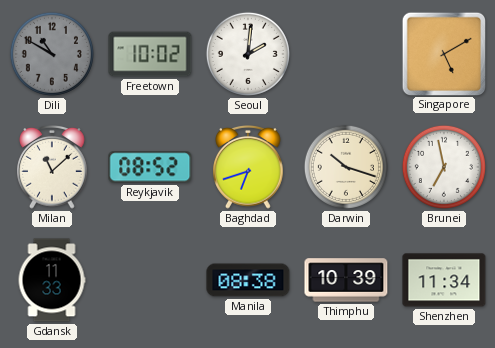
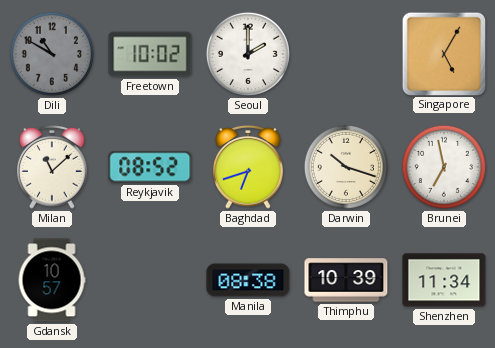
Seoul: 2:01 -> 2:00
Singapore: 5:10 -> 5:05
Gdansk: 11:33 -> 10:57
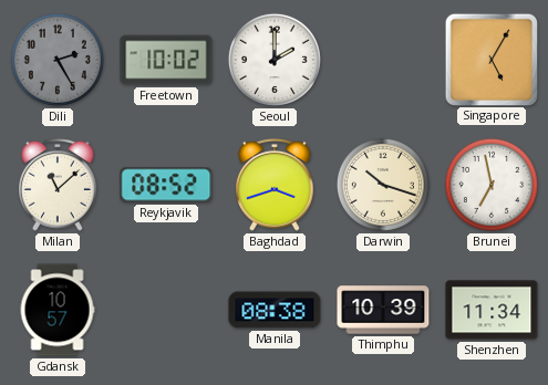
Dili: 10:50 -> 2:25
Baghdad: 6:42 -> 3:42
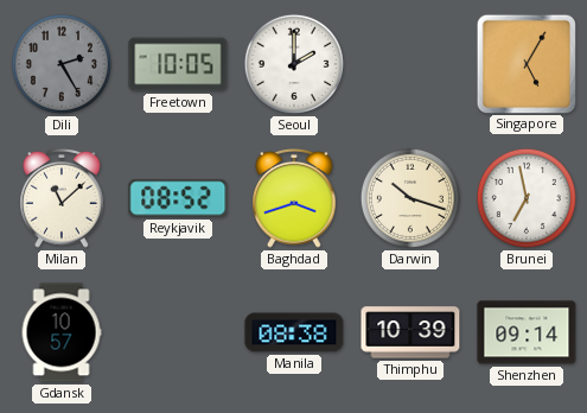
Freetown: 10:02 -> 10:05
Shenzhen: 11:34 -> 09:14
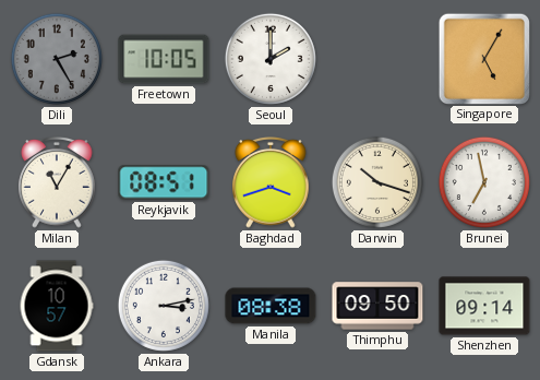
Milan: 11:08 -> 11:05
Reykjavik: 08:52 -> 08:51
Ankara: none -> 3:13
Thimphu: 10:39 -> 09:50
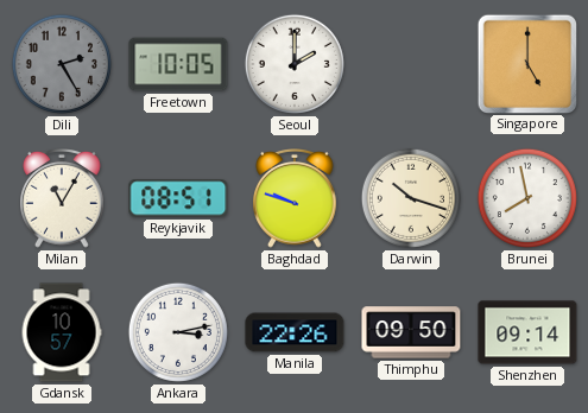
Singapore: 5:05 -> 5:00
Baghdad: 3:42 -> 9:48
Brunei: 6:58 -> 7:58
Manila: 08:38 -> 22:26
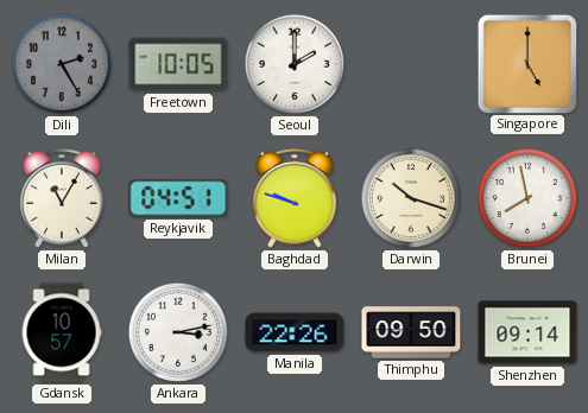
Reykjavik: 08:51 -> 04:51
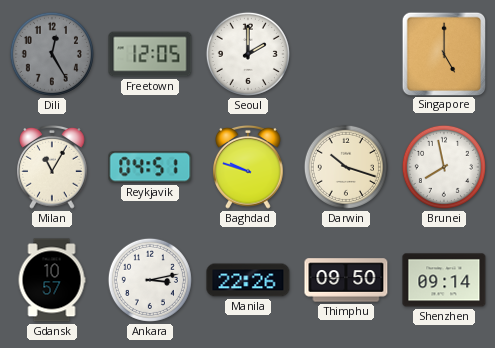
Dili: 2:25 -> 12:25
Freetown: 10:05 -> 12:05
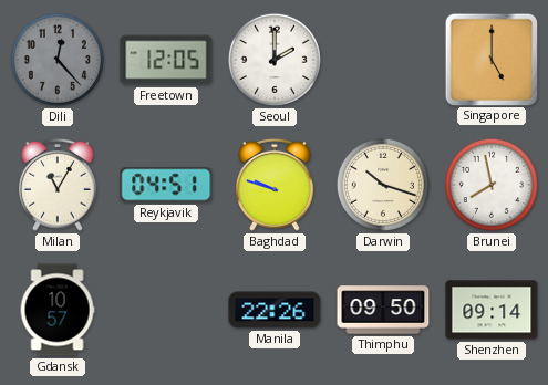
Dili: 12:25 -> 12:23
Ankara: 3:13 -> none
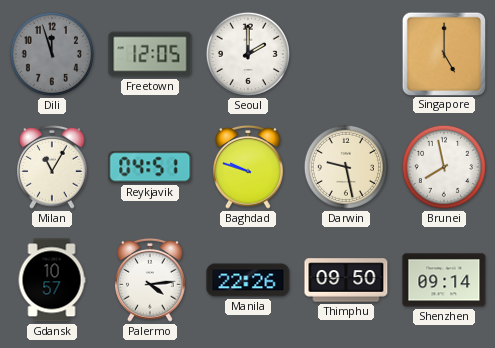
Dili: 12:23 -> 11:57
Darwin: 10:18 -> 9:28
Palermo: none -> 4:14
